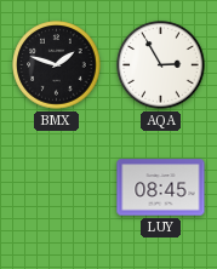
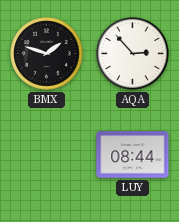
AQA: 2:55 -> 2:53
LUY: 08:45 -> 08:44
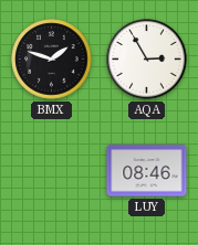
AQA: 2:53 -> 2:55
LUY: 08:44 -> 08:46
